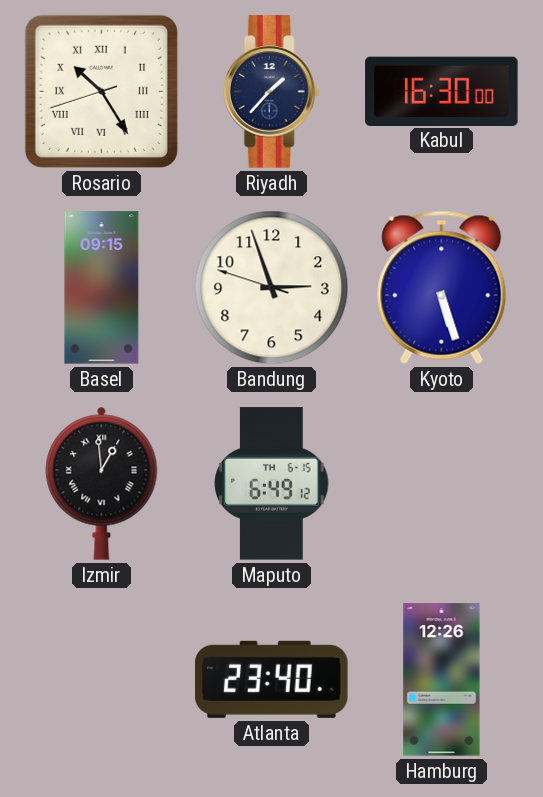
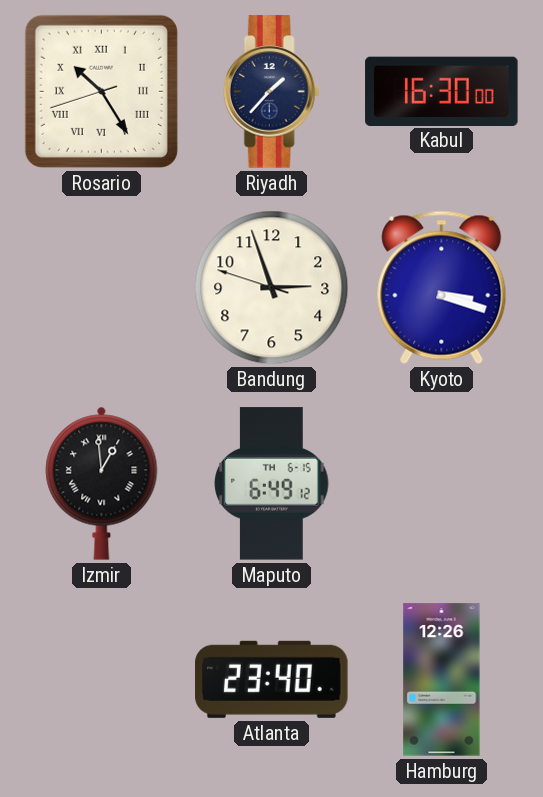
Basel: 09:15 -> none
Kyoto: 5:27 -> 3:18
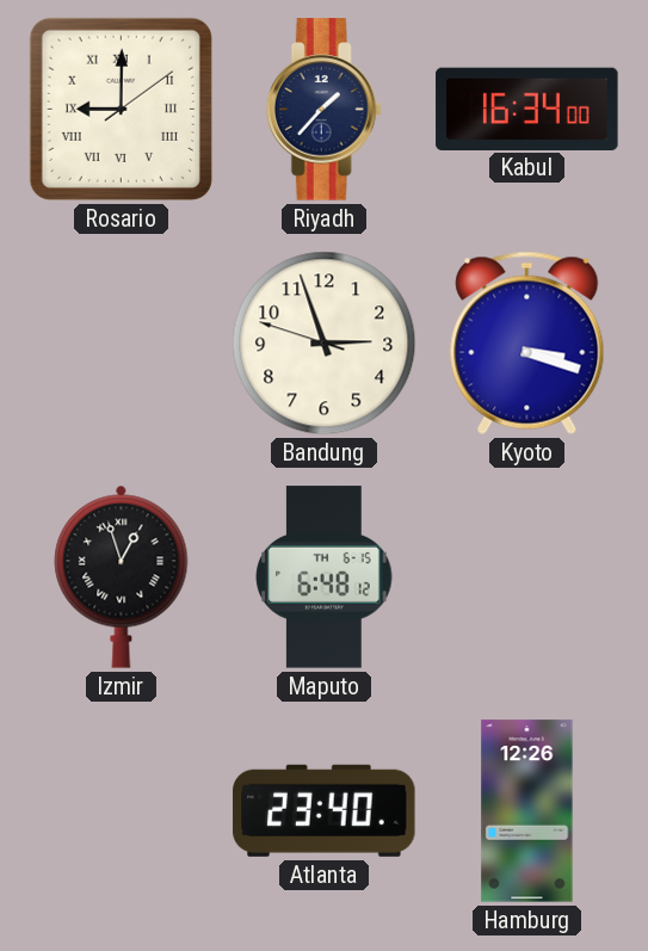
Rosario: 10:24 -> 9:00
Kabul: 16:30 -> 16:34
Izmir: 12:59 -> 12:57
Maputo: 6:49 -> 6:48
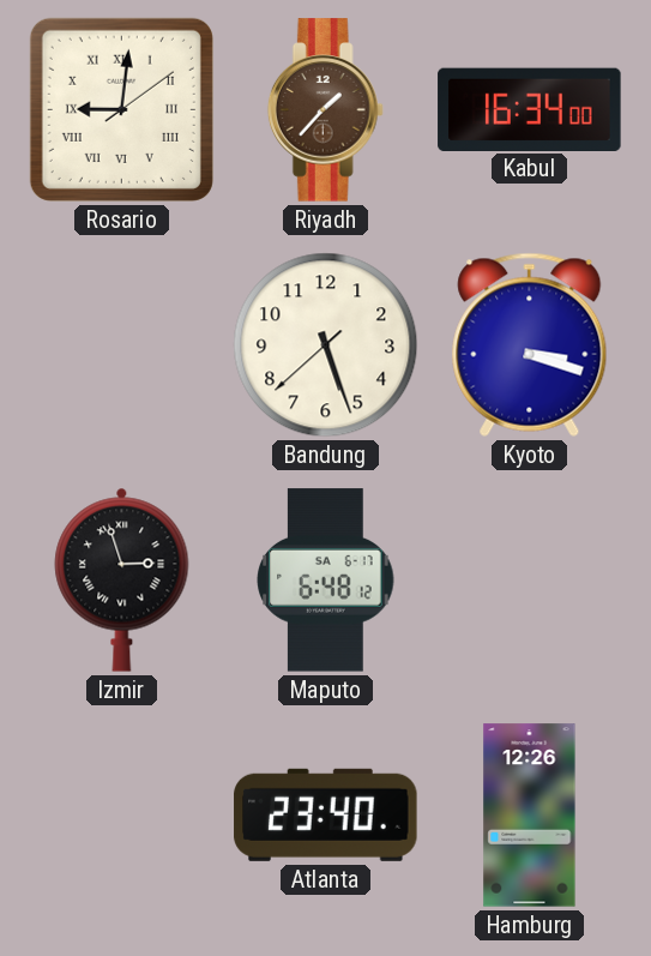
Rosario: 9:00 -> 9:01
Riyadh dial: navy -> brown
Bandung: 2:56 -> 5:26
Izmir: 12:57 -> 2:57
Maputo date: TH 6-15 -> SA 6-17
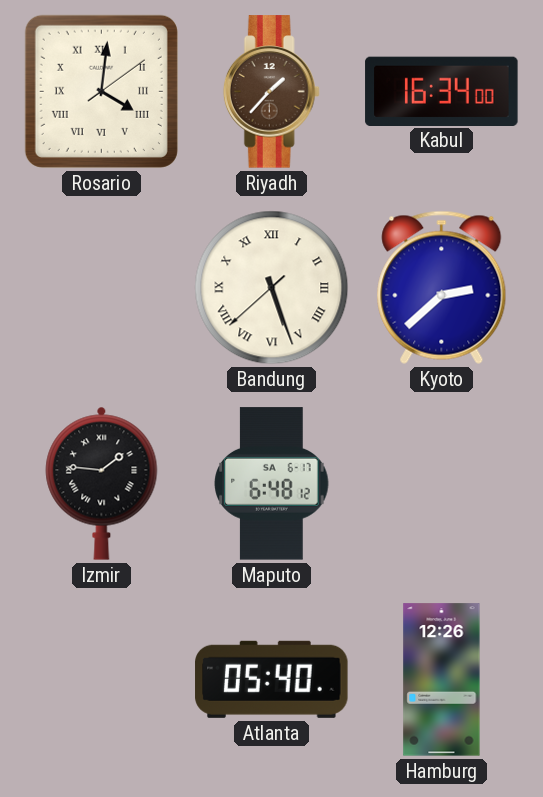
Rosario: 9:01 -> 4:01
Bandung numerals: Arabic -> Roman
Kyoto: 3:18 -> 2:38
Izmir: 2:57 -> 1:46
Atlanta: 23:40 -> 05:40
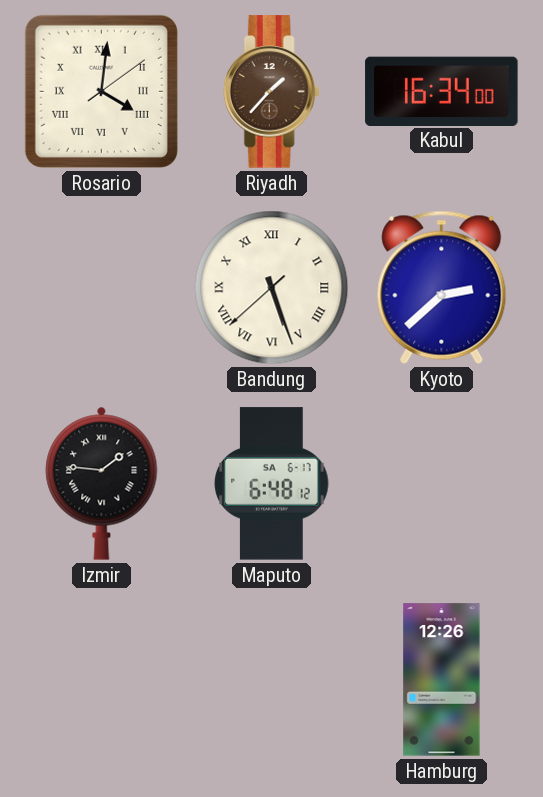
Atlanta: 05:40 -> none
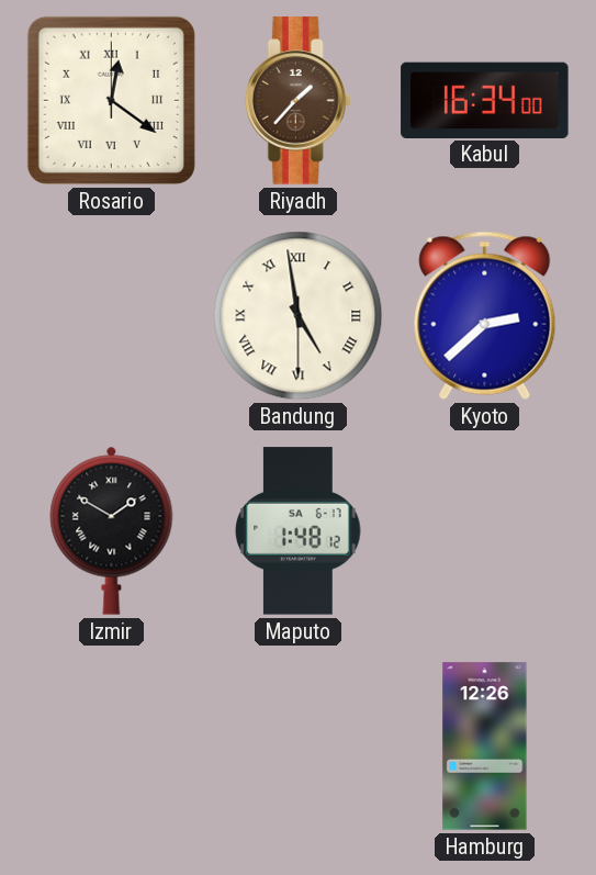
Rosario: 4:01 -> 12:21
Bandung: 5:26 -> 4:58
Izmir: 1:46 -> 1:50
Maputo: 6:48 -> 1:48
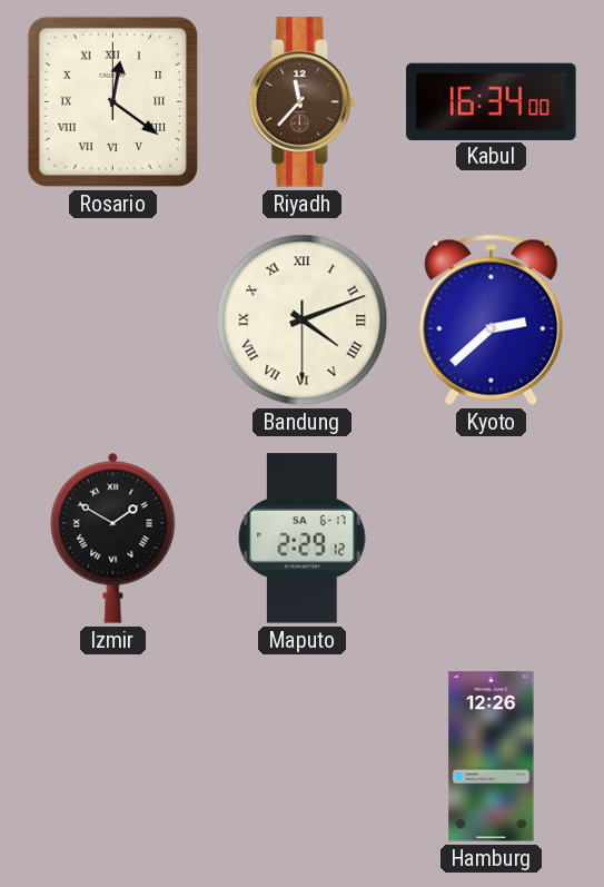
Riyadh: 1:37 -> 11:37
Bandung: 4:58 -> 4:11
Maputo: 1:48 -> 2:29
